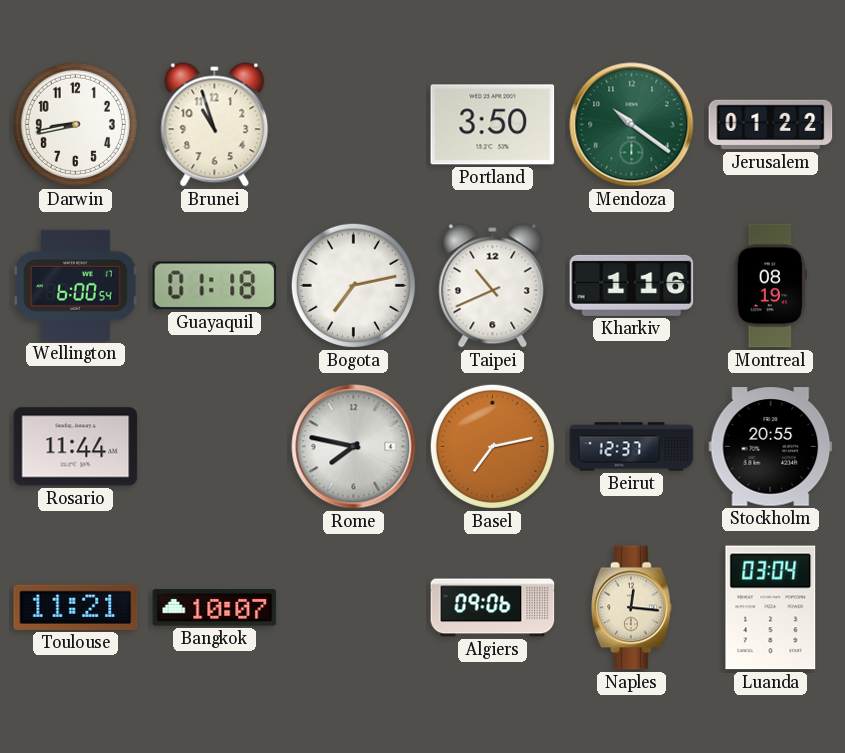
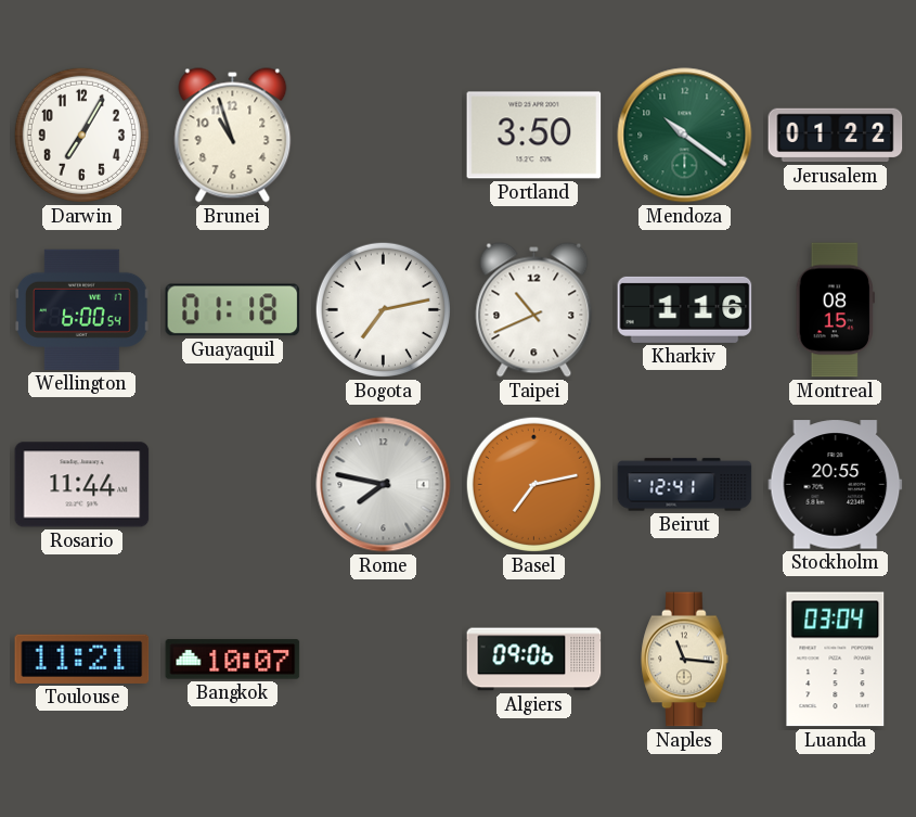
Darwin: 8:43 -> 7:05
Montreal: 08:19 -> 08:15
Beirut: 12:37 -> 12:41
Naples: 12:16 -> 11:16
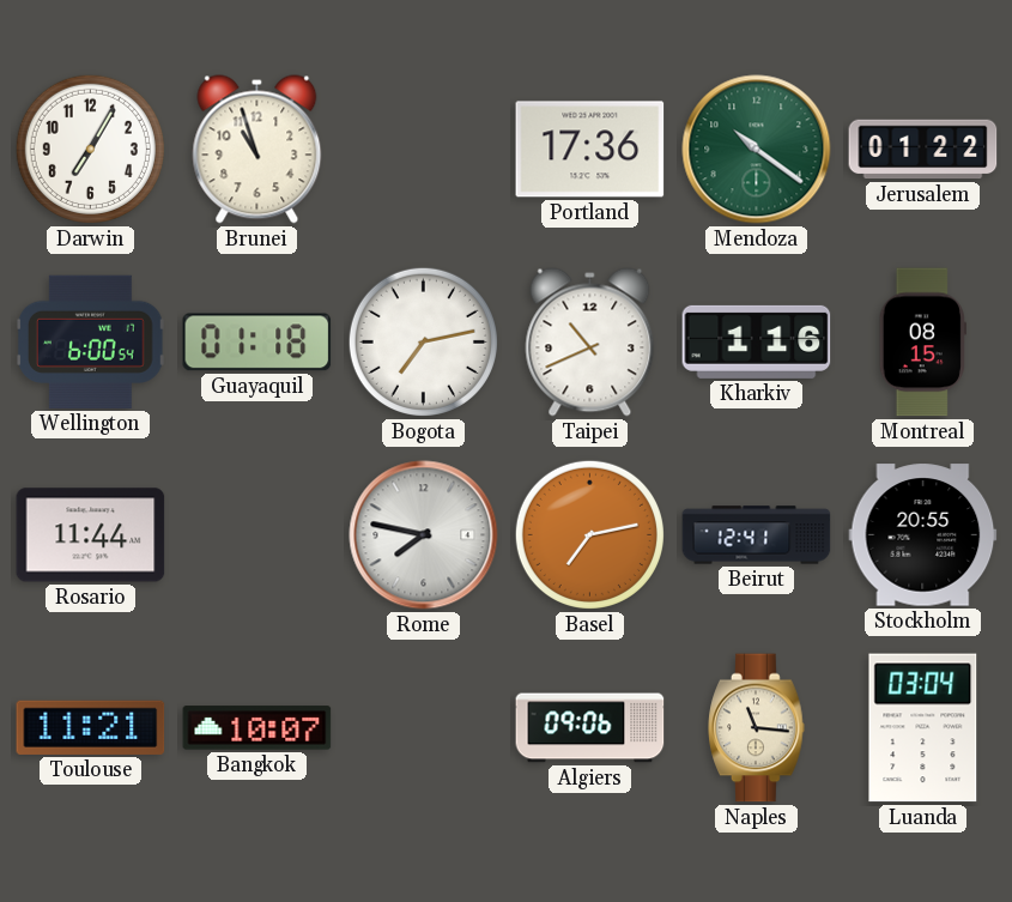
Portland: 3:50 -> 17:36
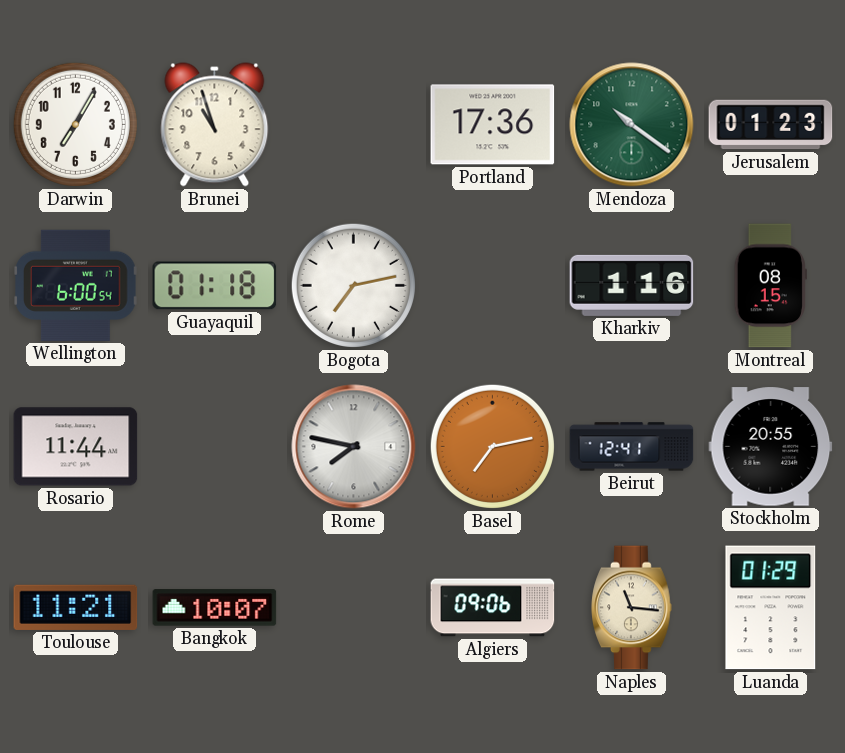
Jerusalem: 01:22 -> 01:23
Taipei: 10:41 -> none
Luanda: 03:04 -> 01:29
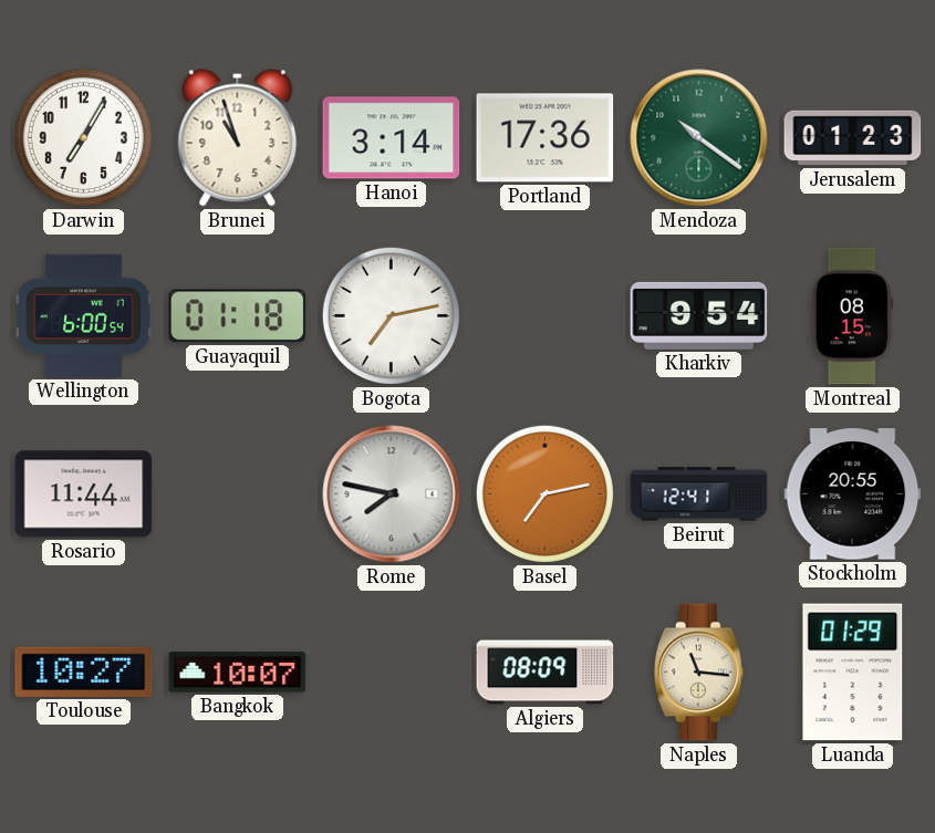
Hanoi: none -> 3:14
Kharkiv: 1:16 -> 9:54
Toulouse: 11:21 -> 10:27
Algiers: 09:06 -> 08:09
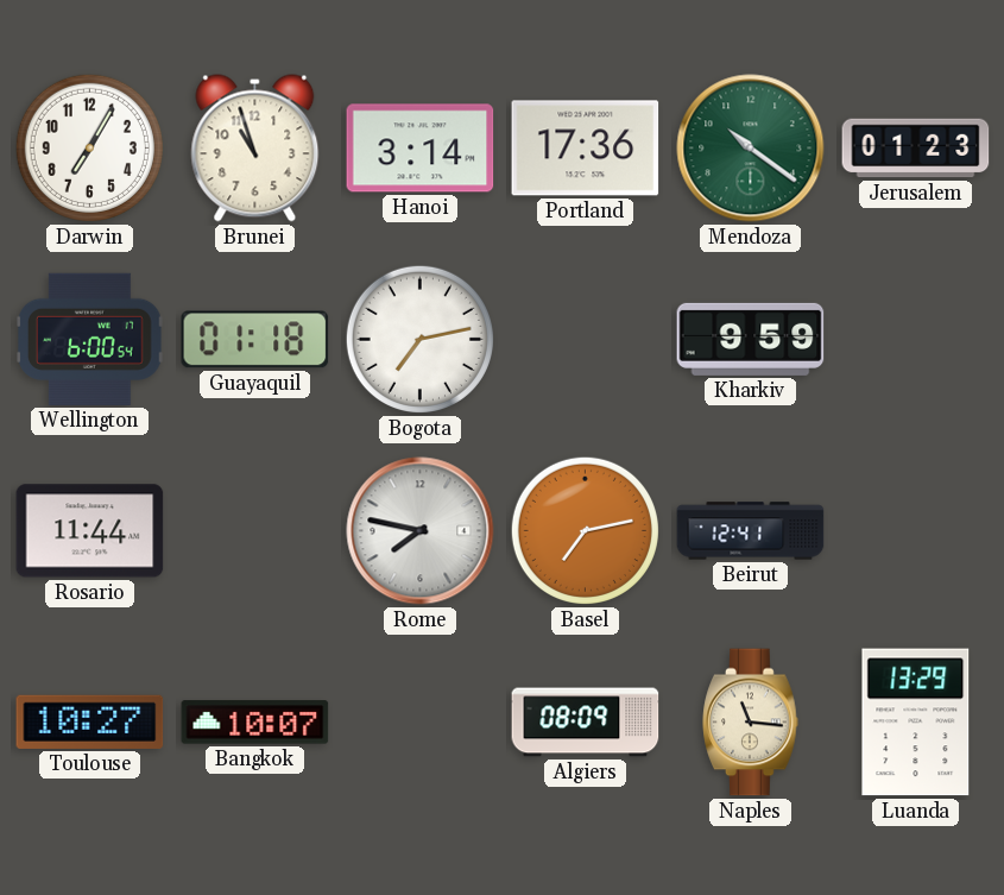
Kharkiv: 9:54 -> 9:59
Montreal: 08:15 -> none
Stockholm: 20:55 -> none
Luanda: 01:29 -> 13:29
